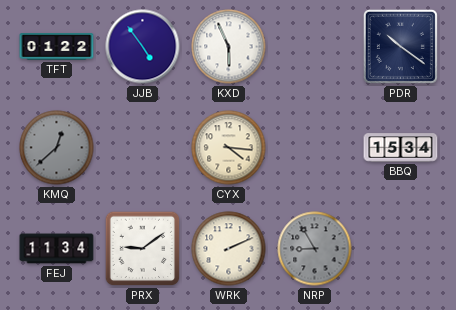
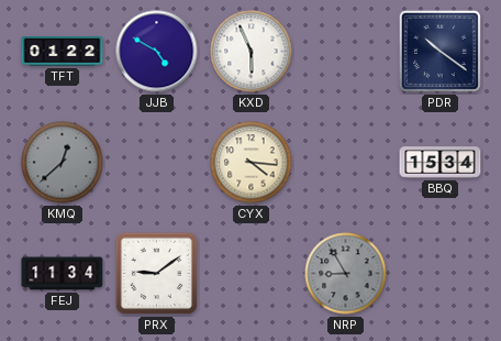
JJB: 4:54 -> 4:50
WRK: 2:11 -> none
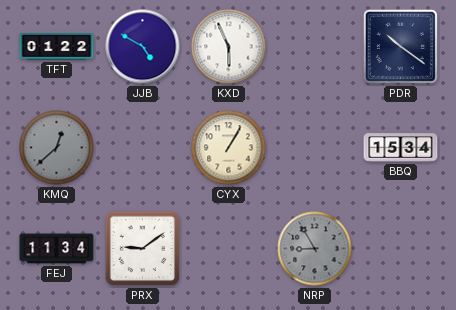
CYX: 4:16 -> 1:05
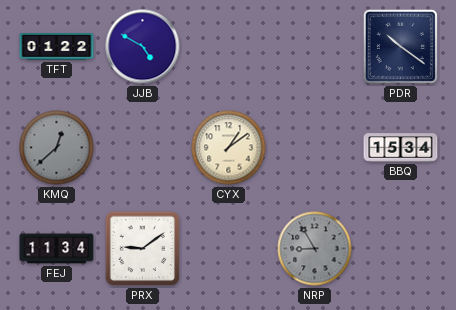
KXD: 5:56 -> none
CYX: 1:05 -> 1:09
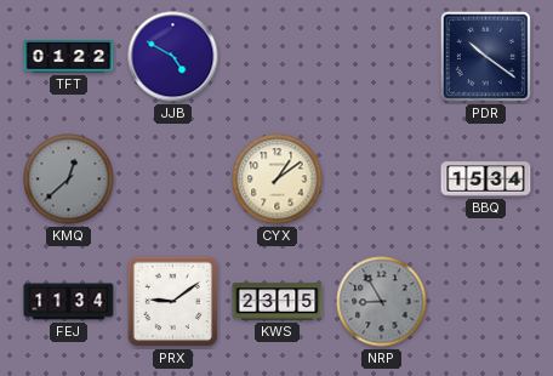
KWS: none -> 23:15
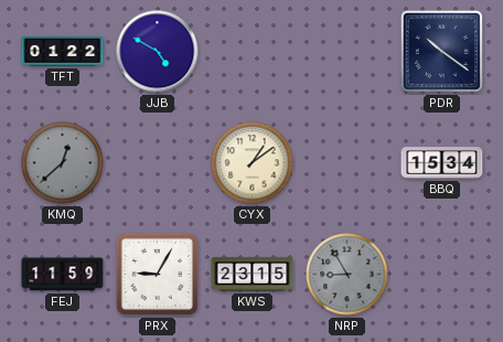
FEJ: 11:34 -> 11:59
PRX: 9:09 -> 9:05
